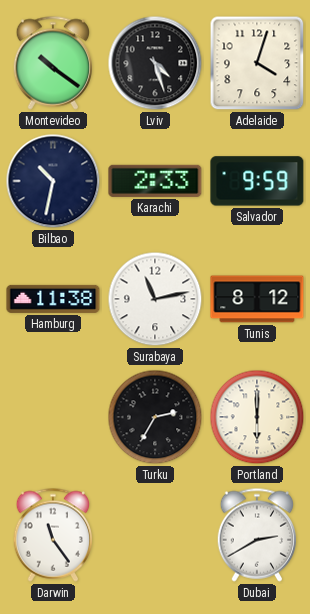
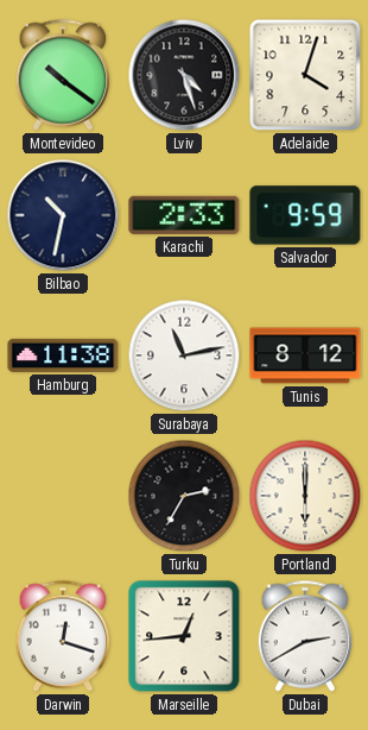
Darwin: 11:24 -> 12:18
Marseille: none -> 12:44
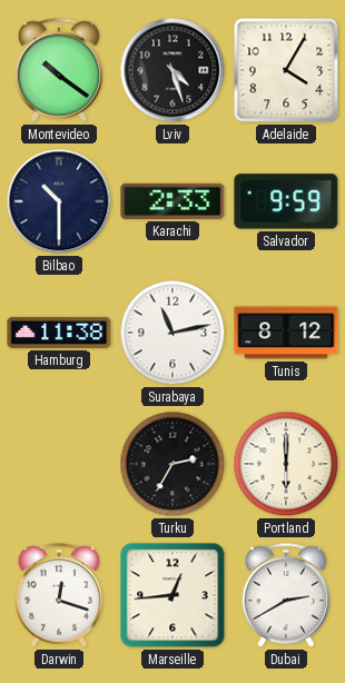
Adelaide: 4:03 -> 4:05
Bilbao: 10:32 -> 10:30
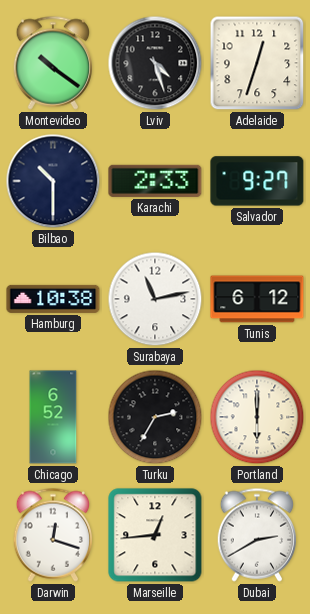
Adelaide: 4:05 -> 12:33
Salvador: 9:59 -> 9:27
Hamburg: 11:38 -> 10:38
Tunis: 8:12 -> 6:12
Chicago: none -> 6:52
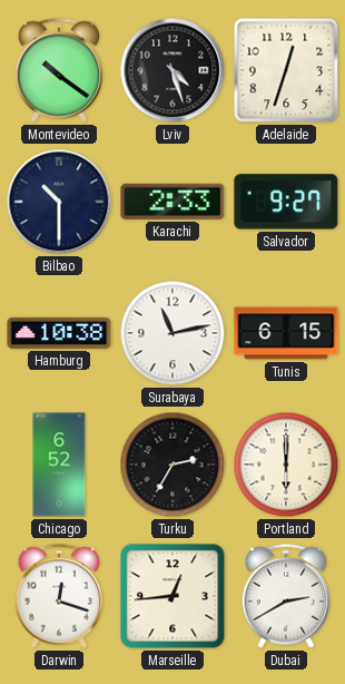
Tunis: 6:12 -> 6:15
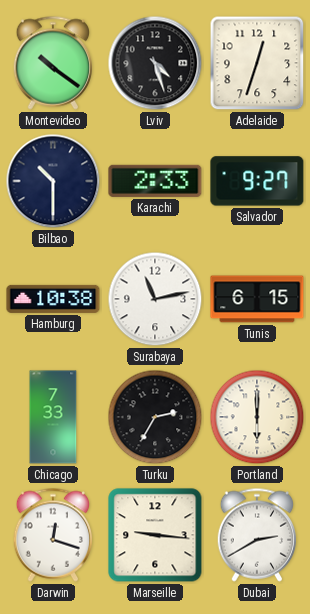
Chicago: 6:52 -> 7:33
Marseille: 12:44 -> 9:16
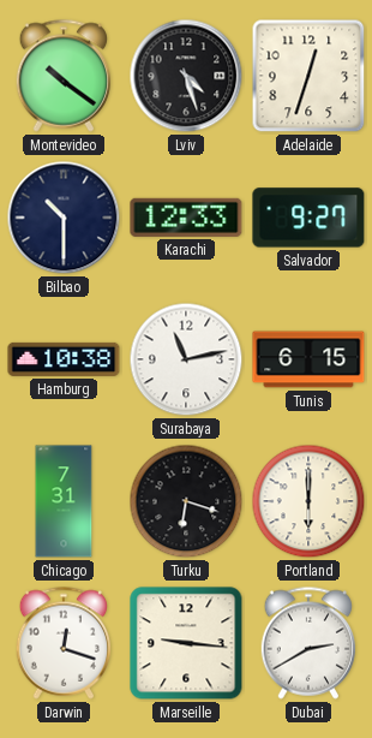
Karachi: 2:33 -> 12:33
Chicago: 7:33 -> 7:31
Turku: 2:35 -> 6:18
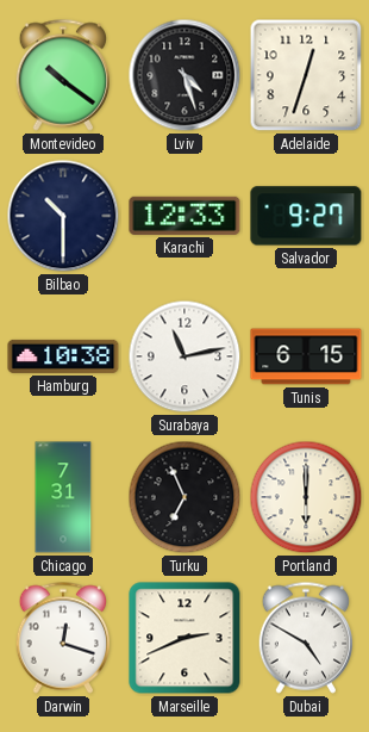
Turku: 6:18 -> 6:56
Marseille: 9:16 -> 2:41
Dubai: 2:40 -> 4:50
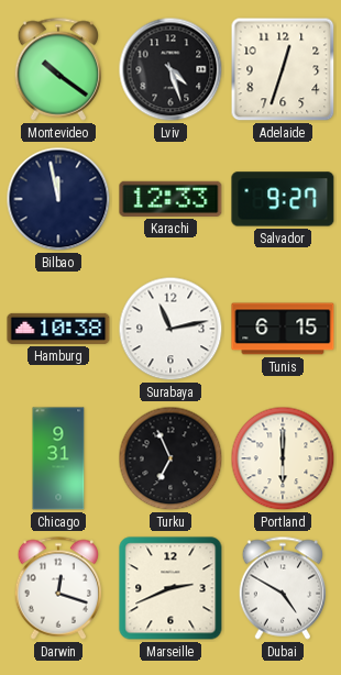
Bilbao: 10:30 -> 11:58
Chicago: 7:31 -> 9:31
